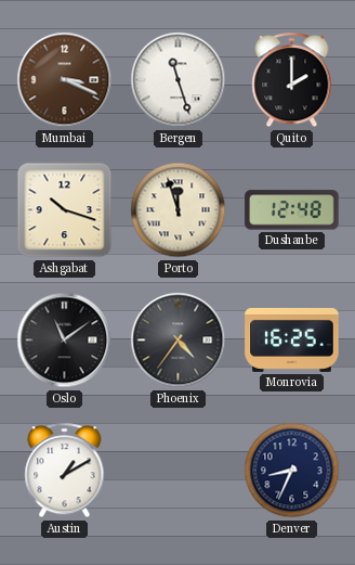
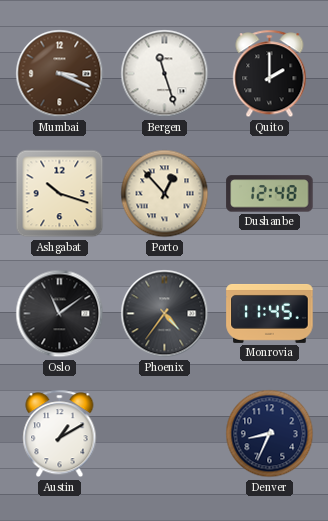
Porto: 11:57 -> 12:53
Monrovia: 16:25 -> 11:45
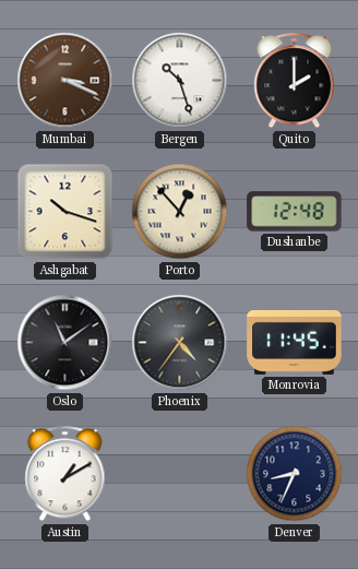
Bergen: 11:27 -> 10:27
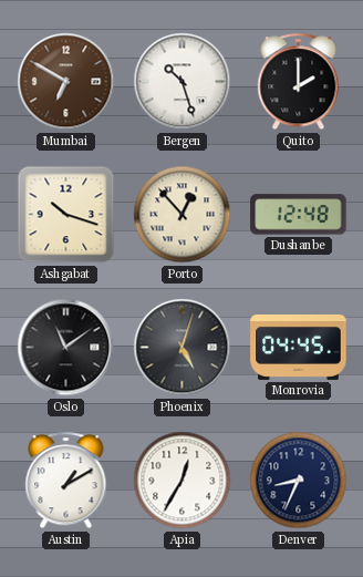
Mumbai: 3:19 -> 6:50
Phoenix: 4:36 -> 5:03
Monrovia: 11:45 -> 04:45
Apia: none -> 12:35
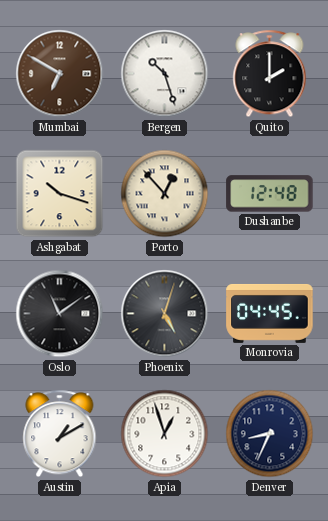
Apia: 12:35 -> 12:57
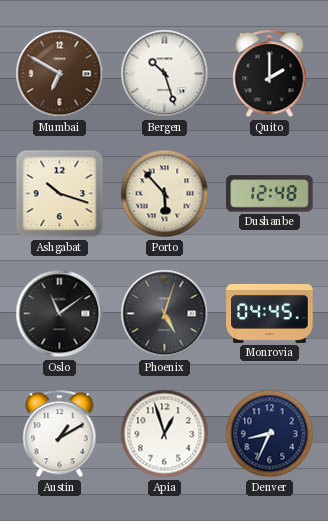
Porto: 12:53 -> 5:53
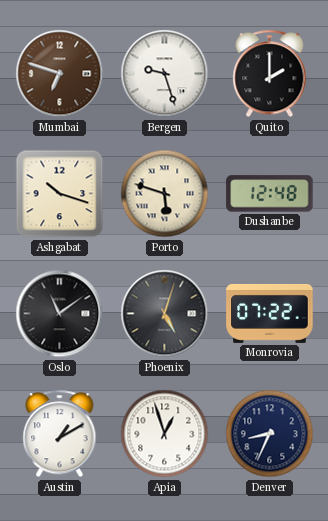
Mumbai: 6:50 -> 6:48
Bergen: 10:27 -> 9:27
Porto: 5:53 -> 5:48
Monrovia: 04:45 -> 07:22
